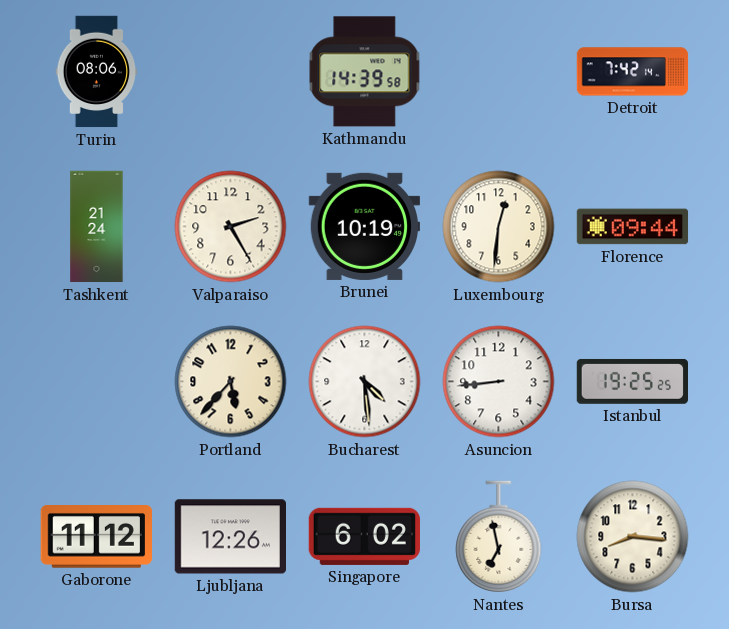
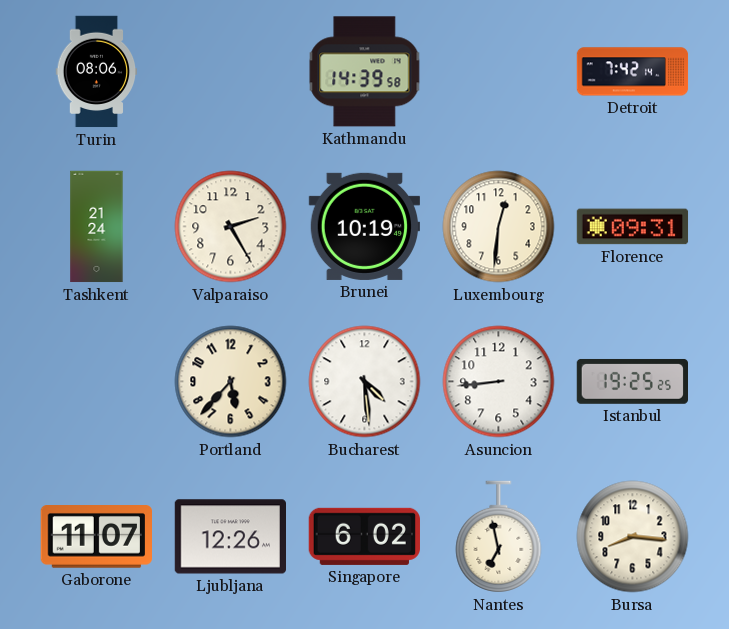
Florence: 09:44 -> 09:31
Gaborone: 11:12 -> 11:07
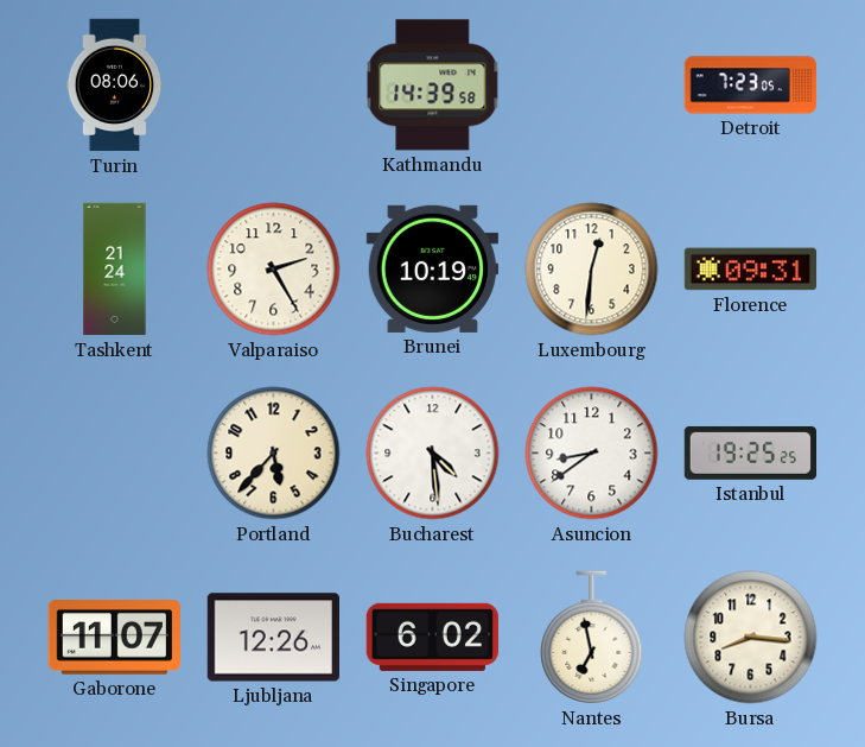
Detroit: 7:42 -> 7:23
Asuncion: 8:44 -> 8:39
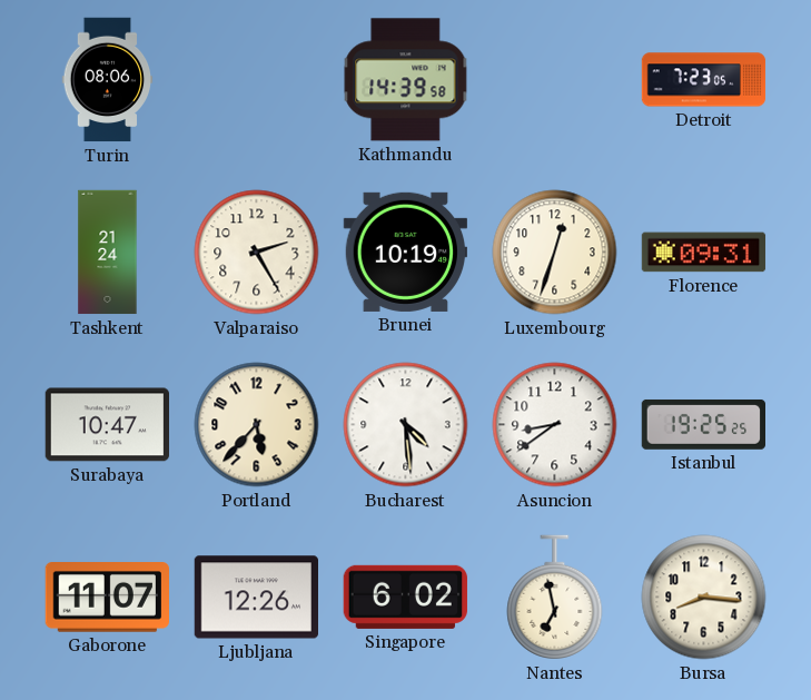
Luxembourg: 12:31 -> 12:33
Surabaya: none -> 10:47
